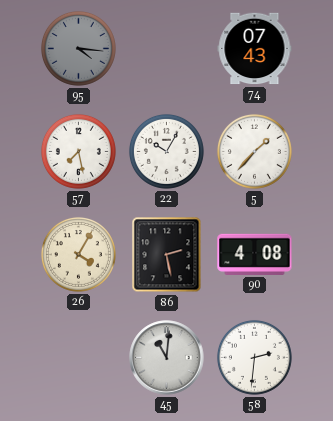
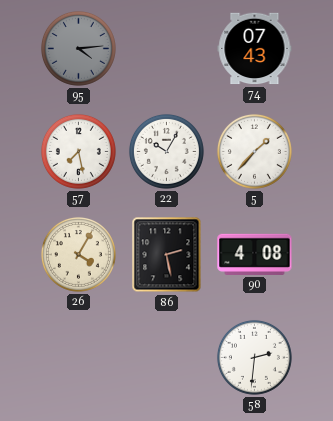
95: 4:16 -> 4:14
45: 11:01 -> none
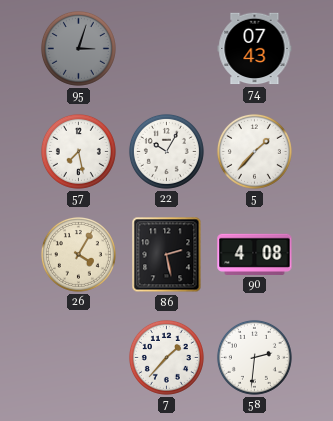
95: 4:14 -> 3:03
7: none -> 1:37
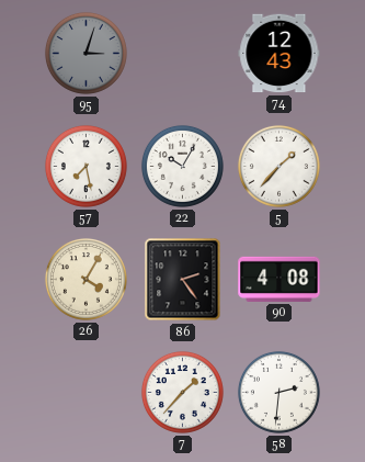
74: 07:43 -> 12:43
86: 2:28 -> 2:24
